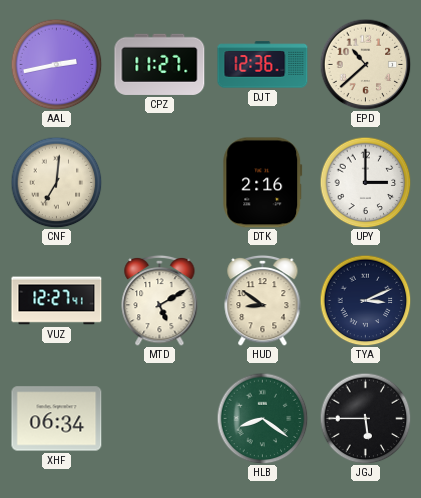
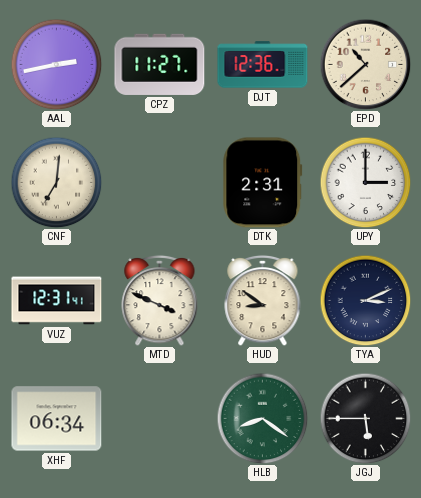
DTK: 2:16 -> 2:31
VUZ: 12:27 -> 12:31
MTD: 5:10 -> 3:49
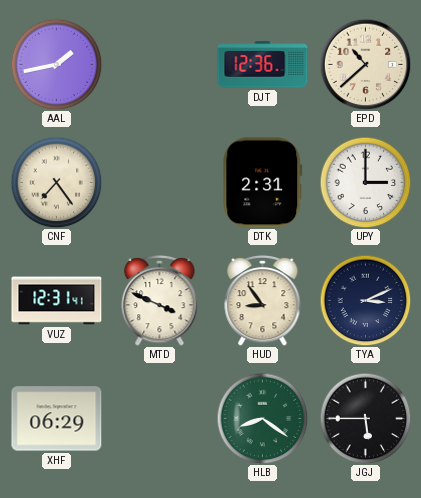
AAL: 2:43 -> 1:43
CPZ: 11:27 -> none
CNF: 7:01 -> 7:24
HUD: 8:51 -> 8:54
XHF: 06:34 -> 06:29
